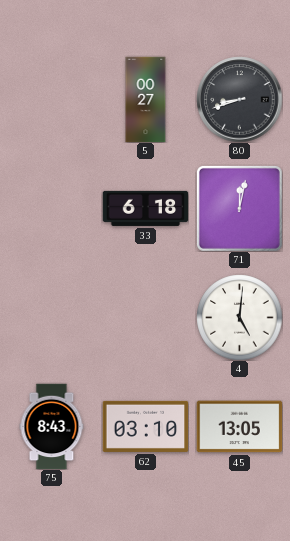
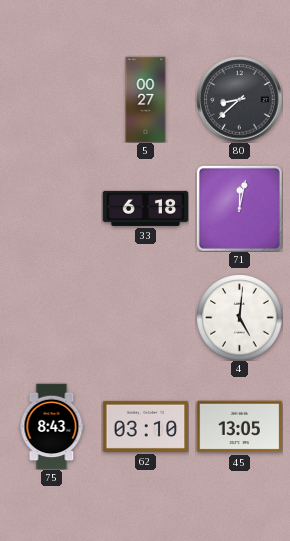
80: 8:42 -> 8:38
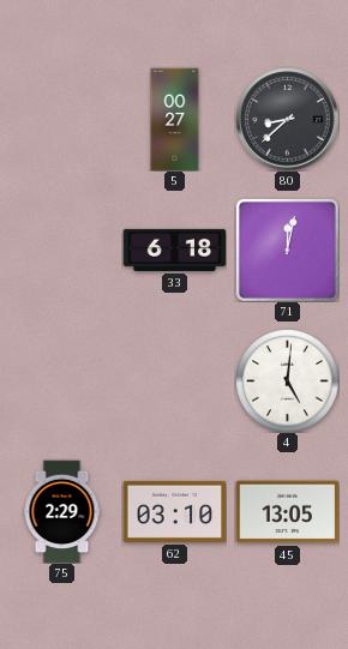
75: 8:43 -> 2:29
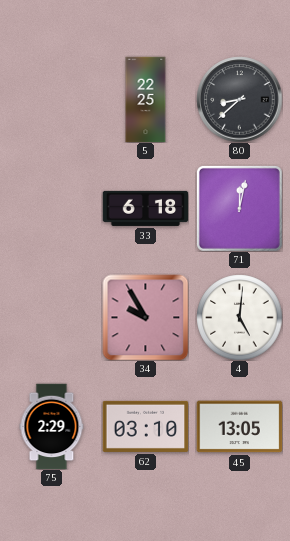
5: 00:27 -> 22:25
34: none -> 9:55
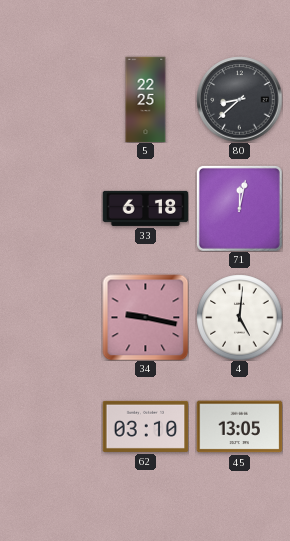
34: 9:55 -> 9:17
75: 2:29 -> none
